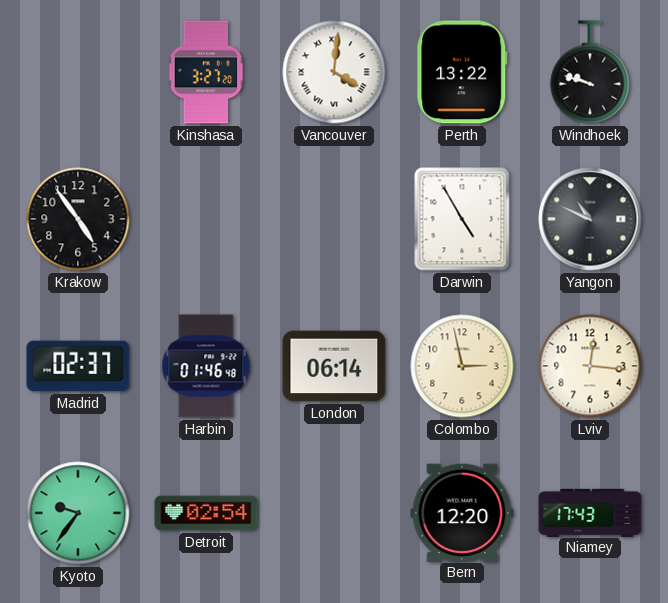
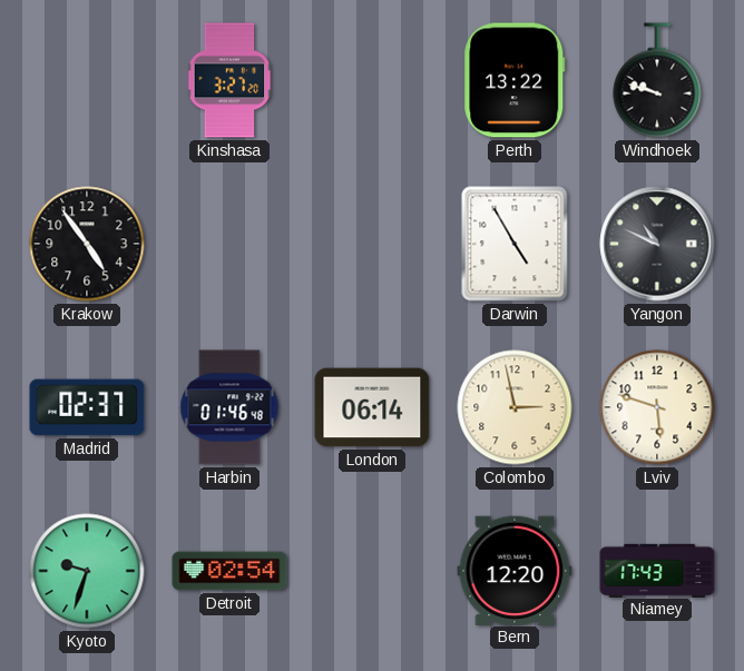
Vancouver: 4:01 -> none
Lviv: 12:16 -> 5:48
Kyoto: 9:36 -> 9:33
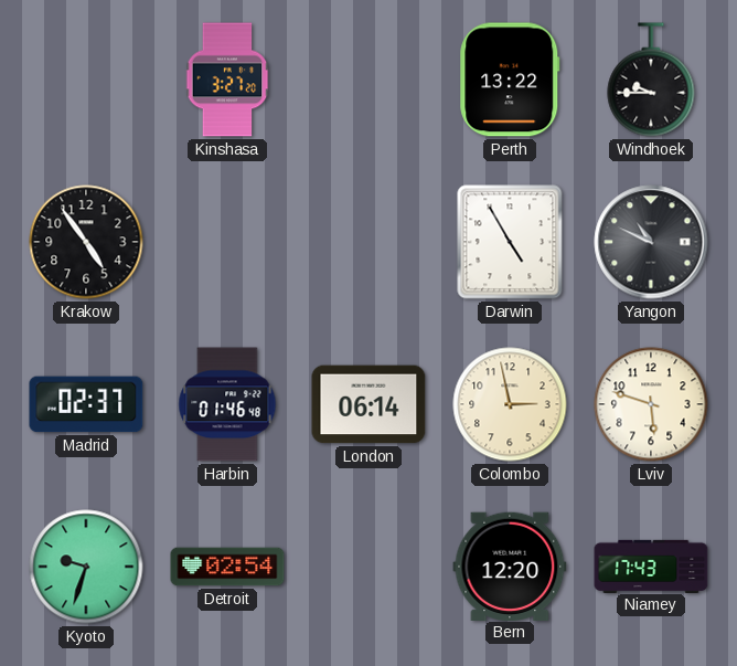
Windhoek: 9:48 -> 9:45
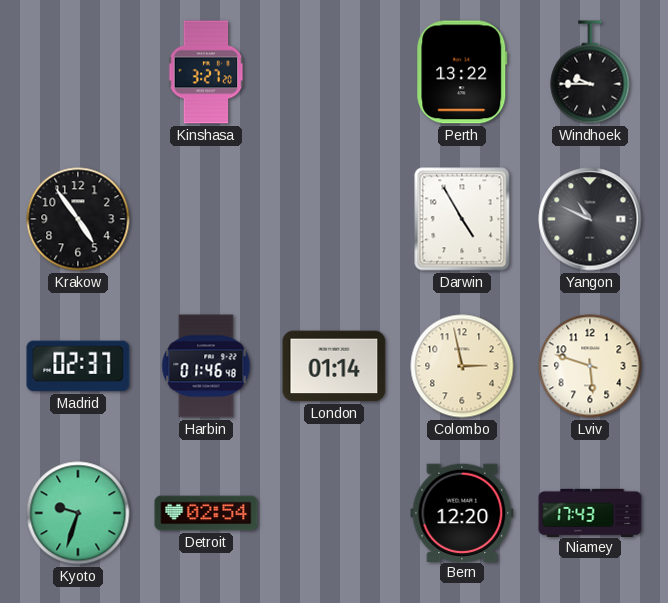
London: 06:14 -> 01:14
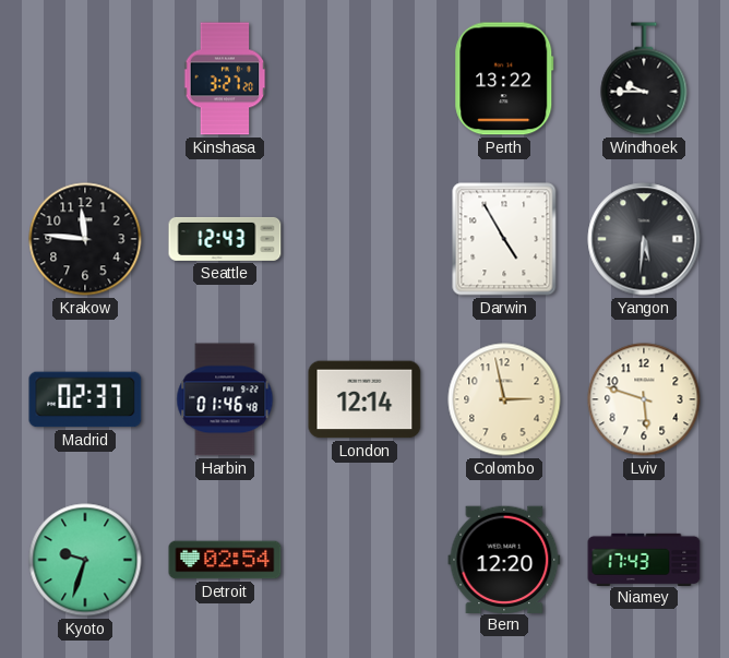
Krakow: 4:54 -> 11:46
Seattle: none -> 12:43
Yangon: 10:49 -> 5:31
London: 01:14 -> 12:14
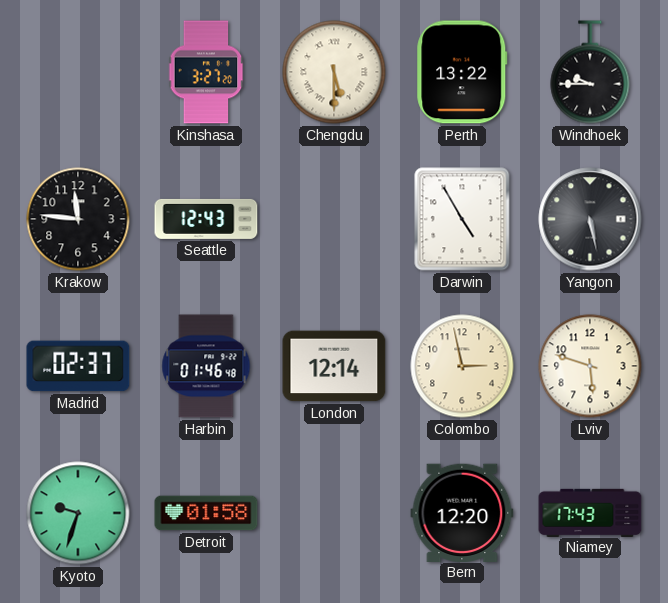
Chengdu: none -> 5:30
Yangon: 5:31 -> 5:28
Detroit: 02:54 -> 01:58
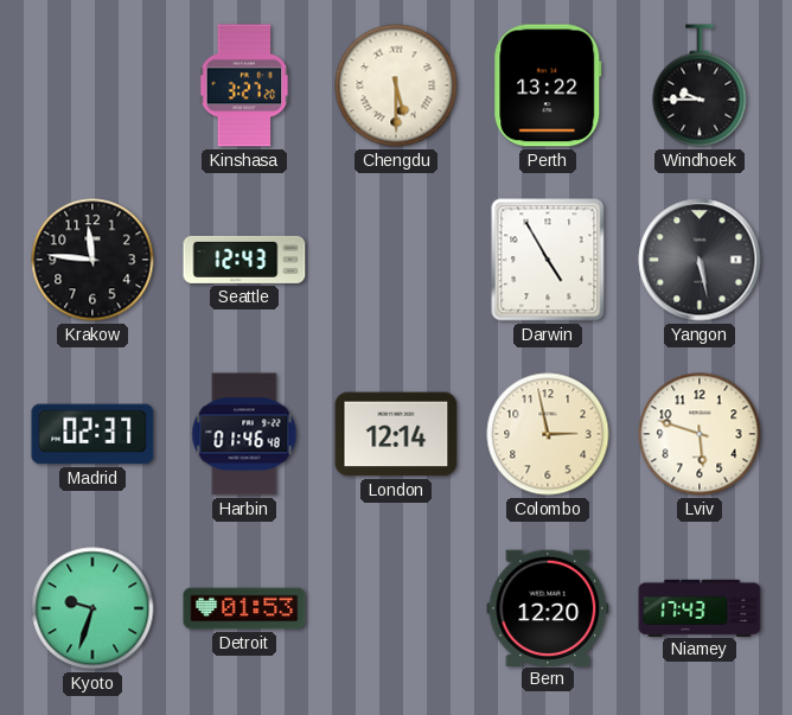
Detroit: 01:58 -> 01:53
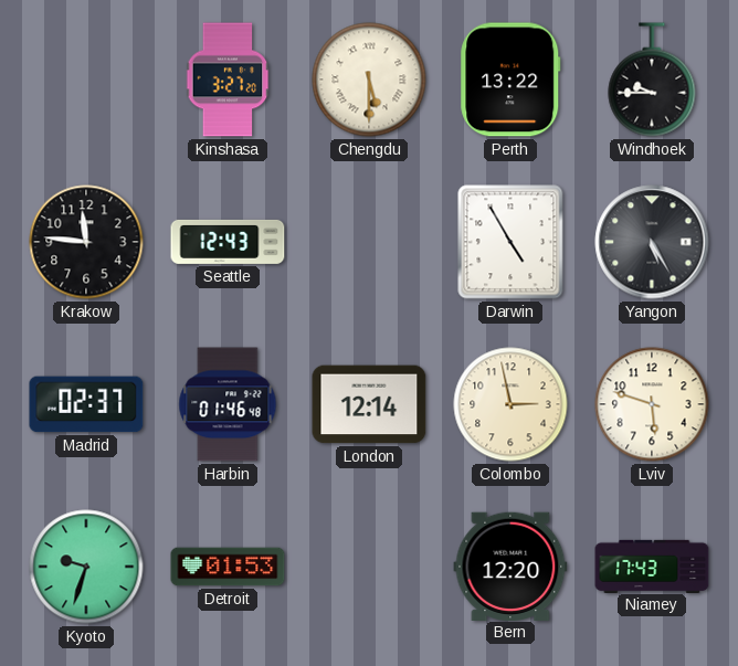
Yangon: 5:28 -> 5:25
